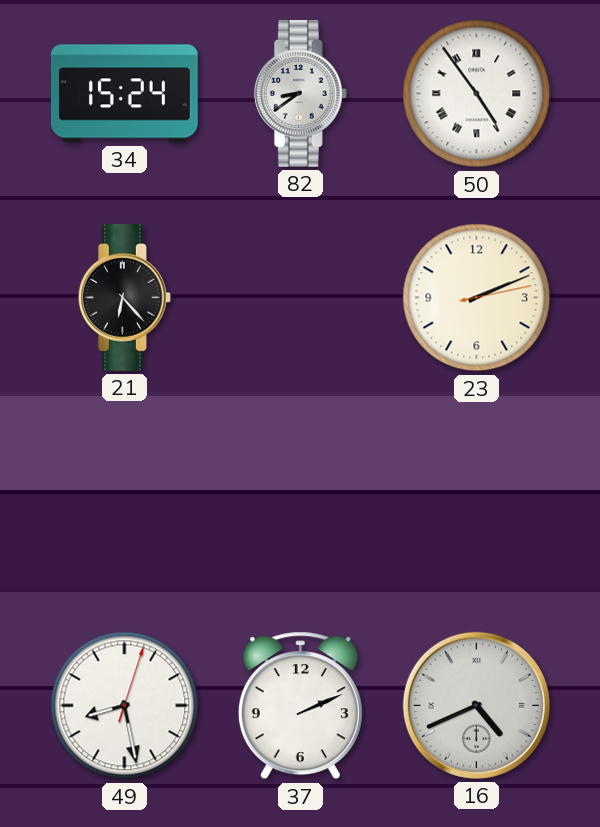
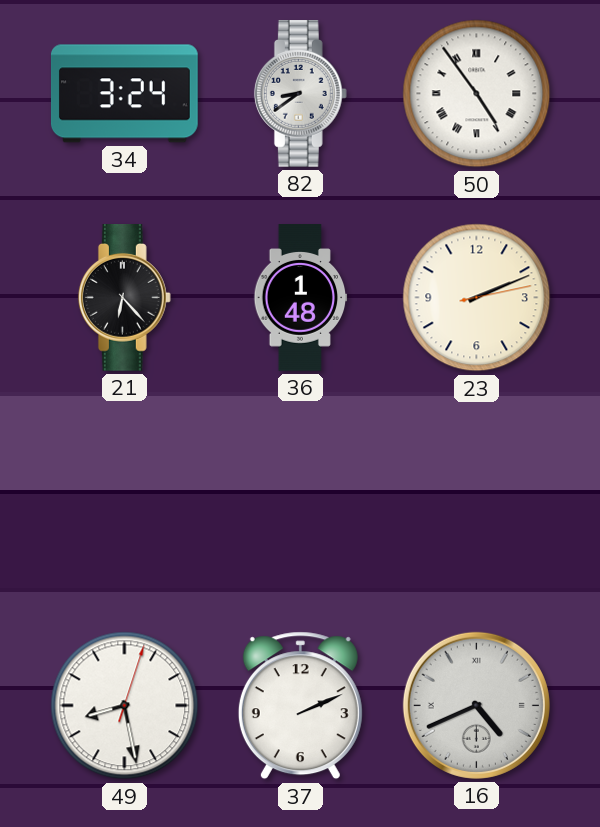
34: 15:24 -> 3:24
36: none -> 1:48
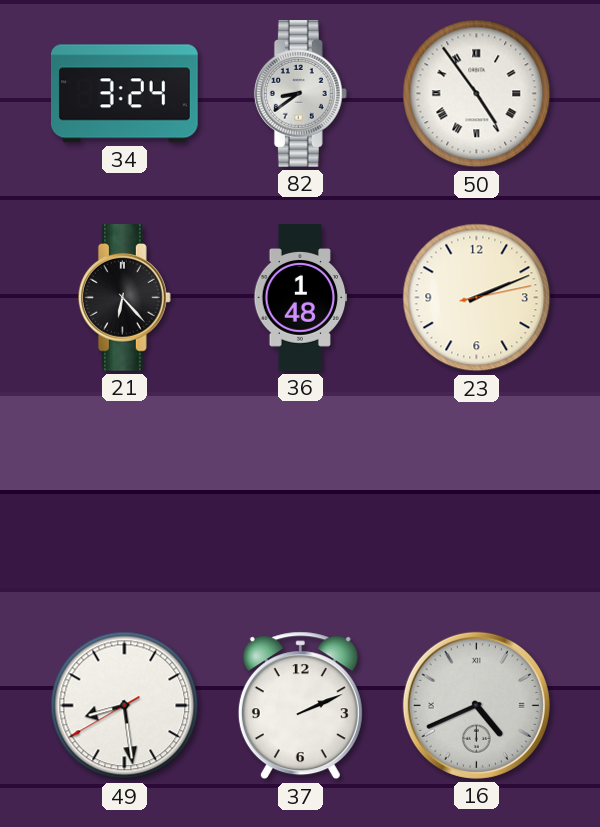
49: 8:28:03 -> 8:28:40
